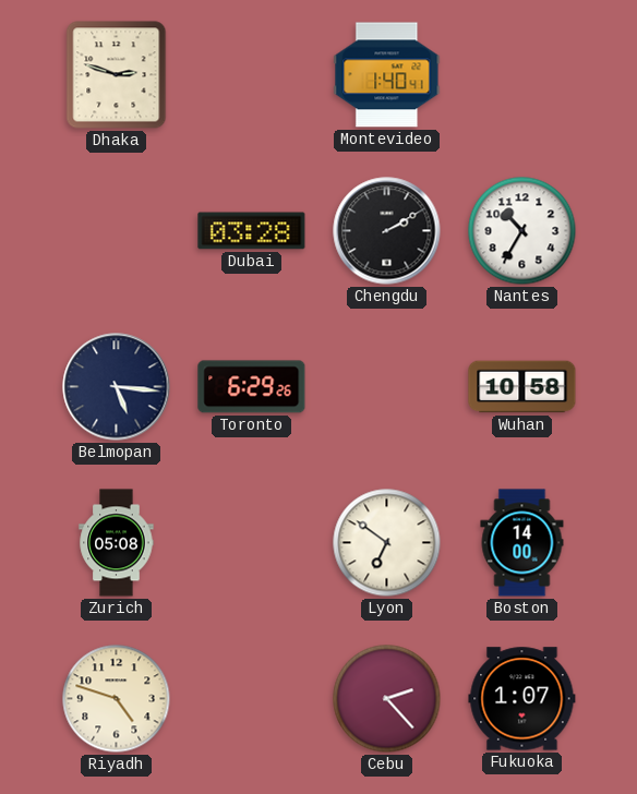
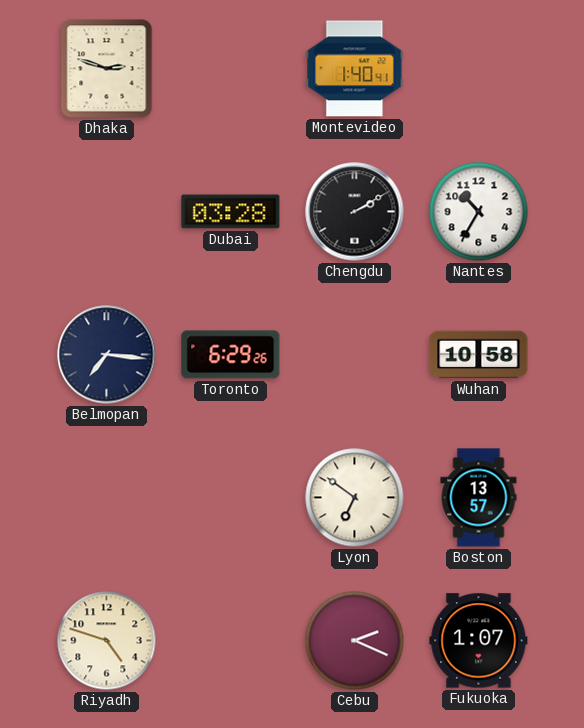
Belmopan: 5:16 -> 7:16
Zurich: 05:08 -> none
Boston: 14:00 -> 13:57
Cebu: 2:23 -> 2:19
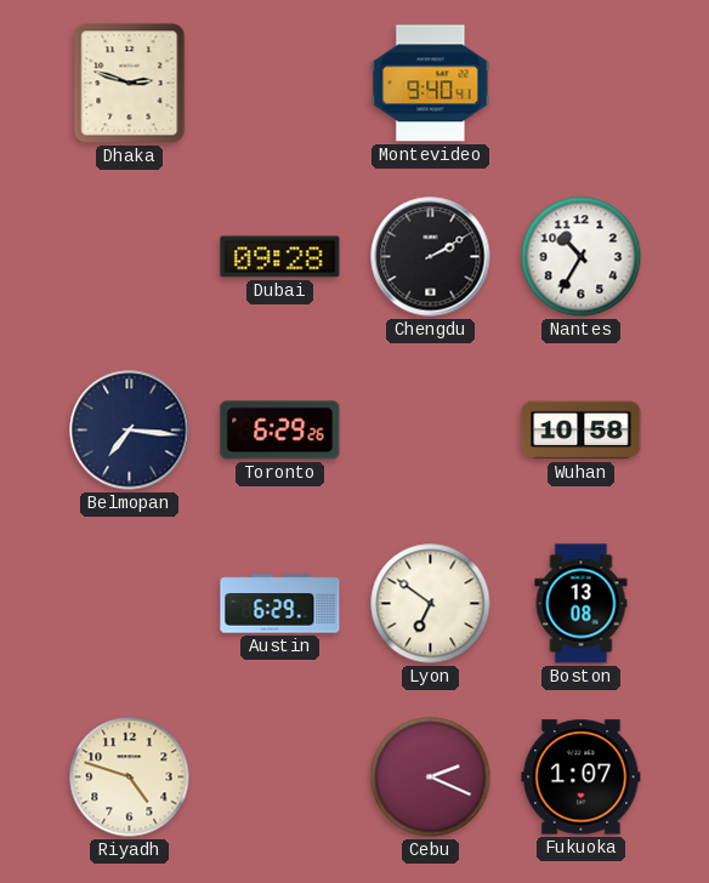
Montevideo: 1:40 -> 9:40
Dubai: 03:28 -> 09:28
Austin: none -> 6:29
Boston: 13:57 -> 13:08
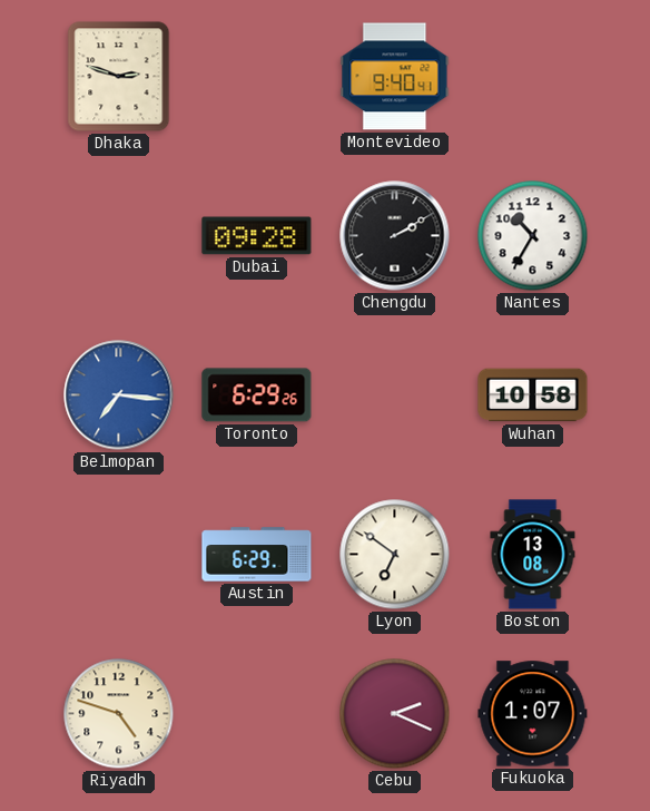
Belmopan dial: navy -> blue
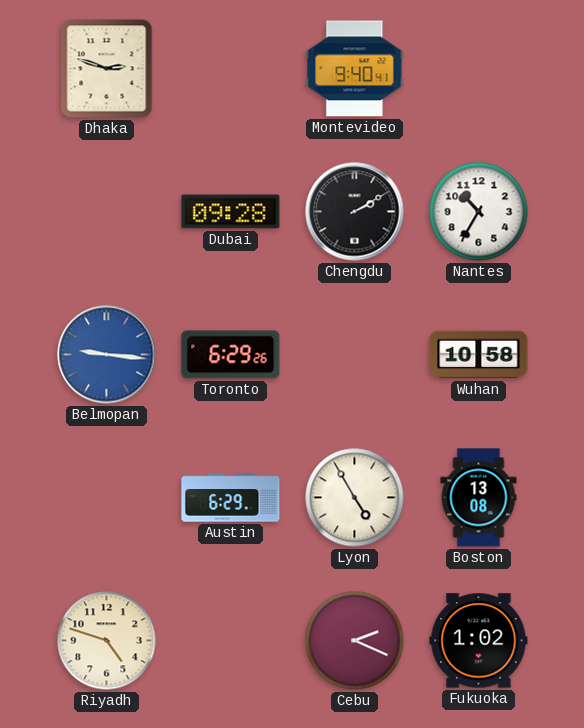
Belmopan: 7:16 -> 9:16
Lyon: 6:51 -> 4:55
Fukuoka: 1:07 -> 1:02
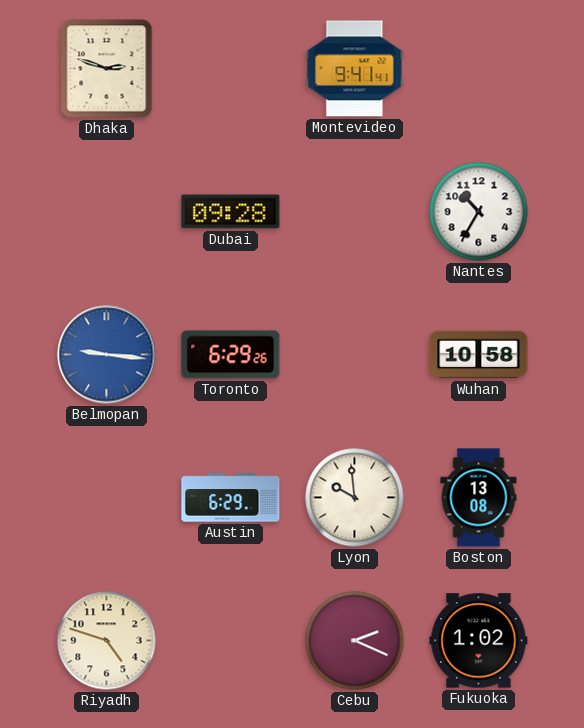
Montevideo: 9:40 -> 9:41
Chengdu: 2:10 -> none
Lyon: 4:55 -> 9:59
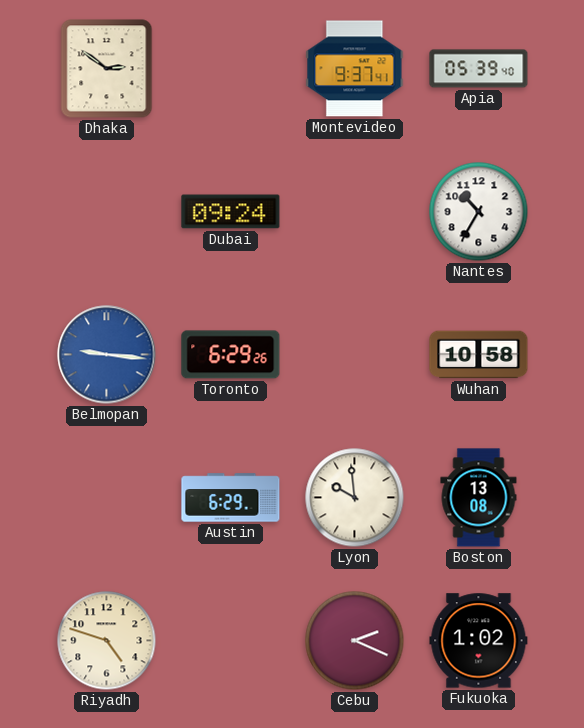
Dhaka: 2:48 -> 2:51
Montevideo: 9:41 -> 9:37
Apia: none -> 05:39
Dubai: 09:28 -> 09:24
